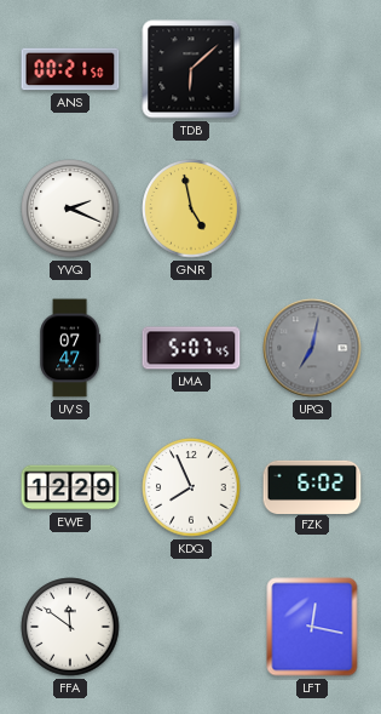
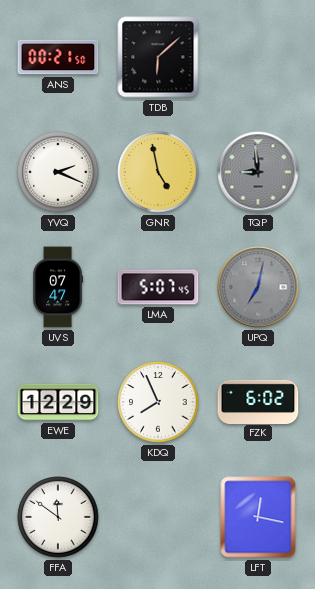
TQP: none -> 8:59
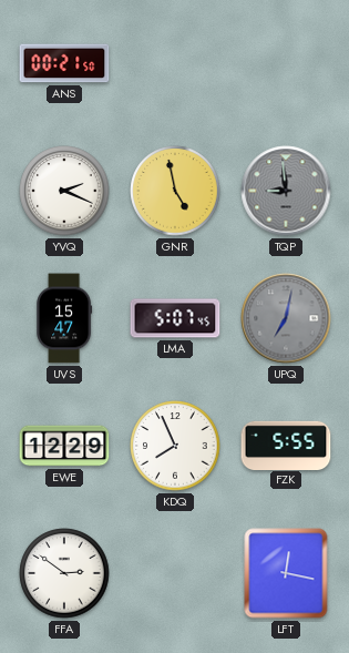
TDB: 6:08 -> none
UVS: 07:47 -> 15:47
FZK: 6:02 -> 5:55
FFA: 11:51 -> 2:51
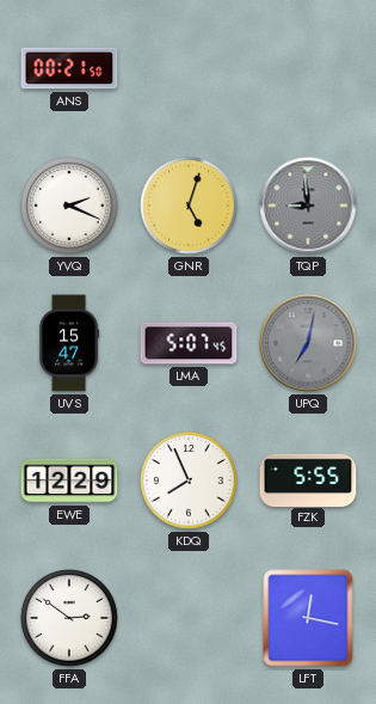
GNR: 4:58 -> 5:03
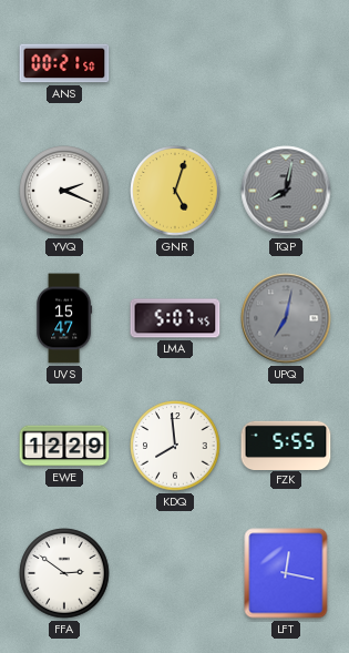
TQP: 8:59 -> 8:02
KDQ: 7:56 -> 7:59
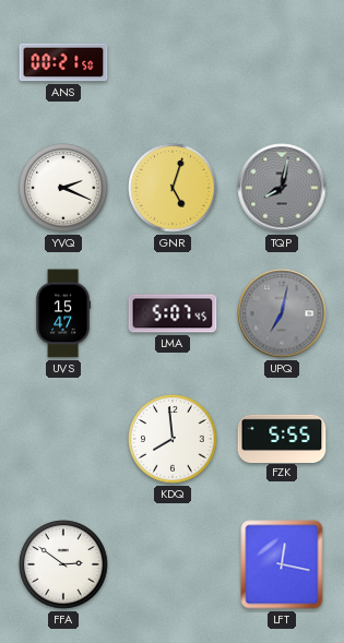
EWE: 12:29 -> none
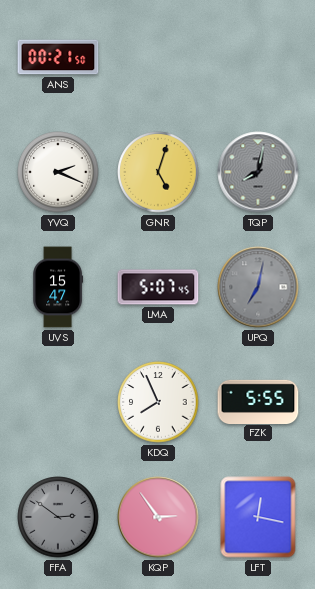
KDQ: 7:59 -> 7:56
FFA dial: white -> grey
KQP: none -> 2:54
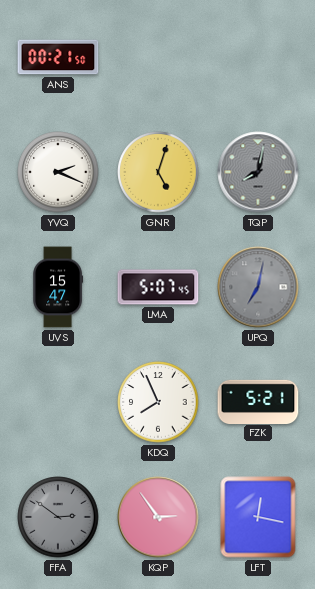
FZK: 5:55 -> 5:21
